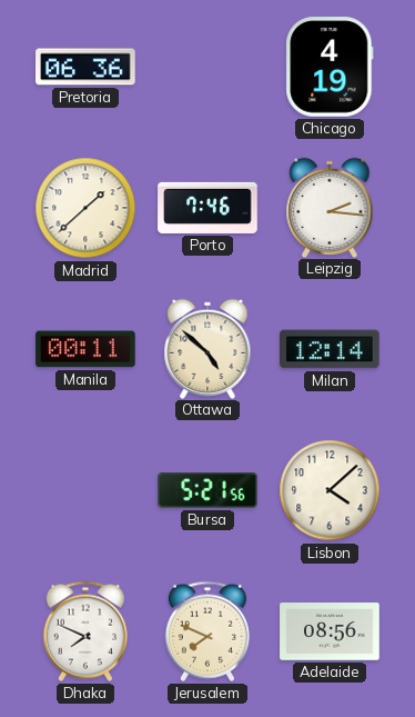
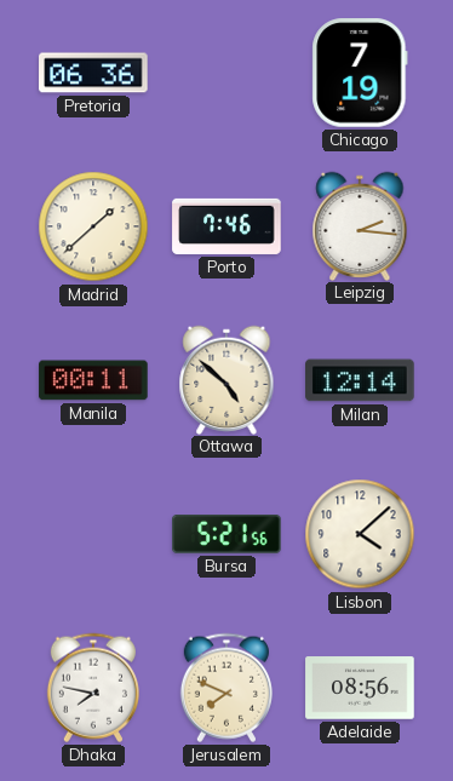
Chicago: 4:19 -> 7:19
Dhaka: 7:49 -> 7:47
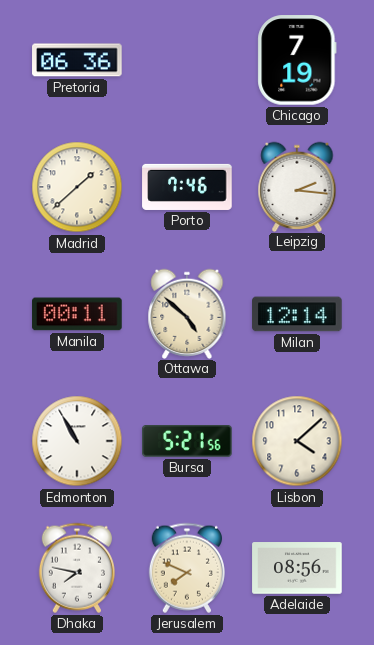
Edmonton: none -> 10:55
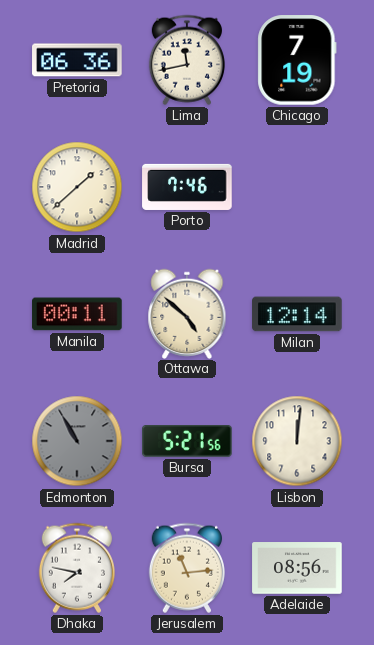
Lima: none -> 11:43
Leipzig: 2:16 -> none
Edmonton dial: white -> grey
Lisbon: 4:08 -> 12:01
Jerusalem: 7:49 -> 11:14
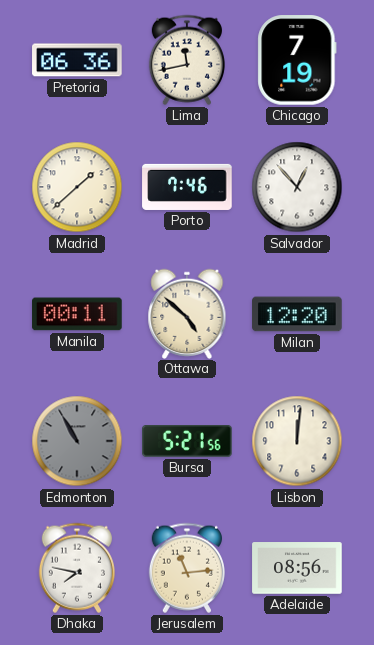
Salvador: none -> 12:53
Milan: 12:14 -> 12:20
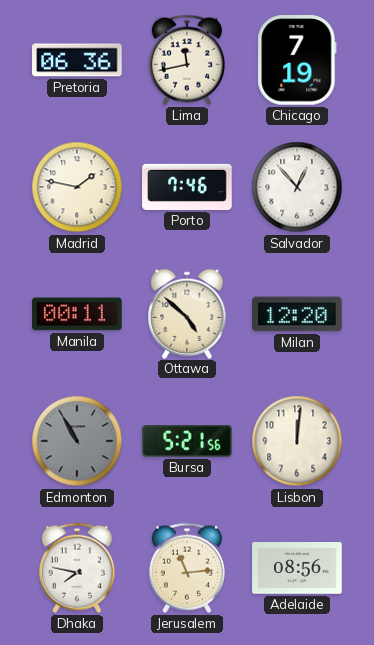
Madrid: 1:38 -> 1:47
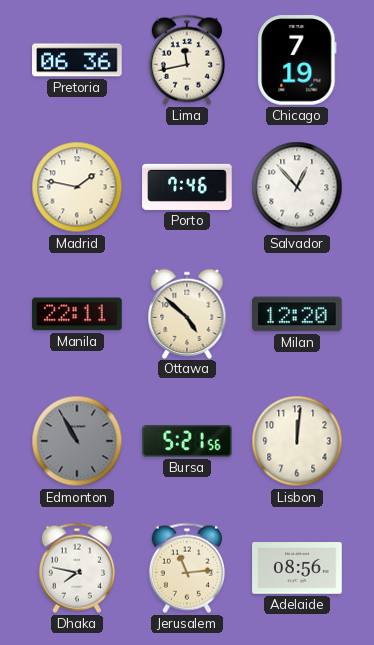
Manila: 00:11 -> 22:11
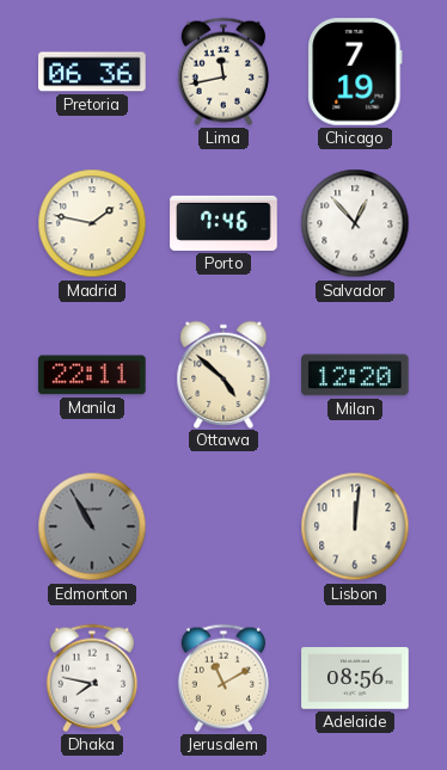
Bursa: 5:21 -> none
Jerusalem: 11:14 -> 11:10
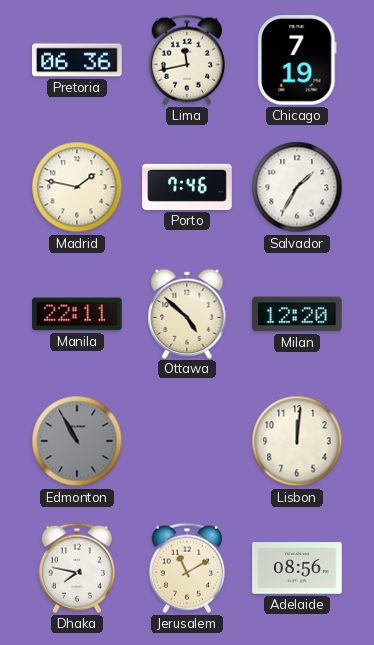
Salvador: 12:53 -> 1:35
